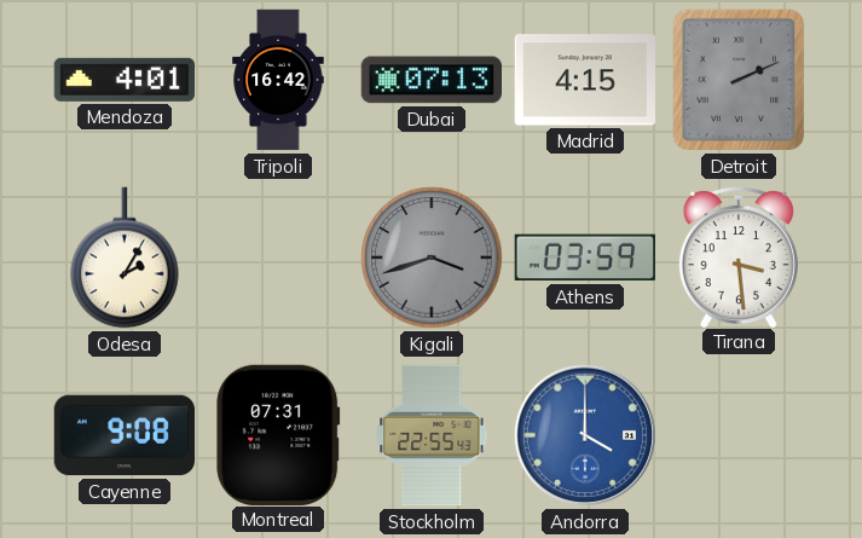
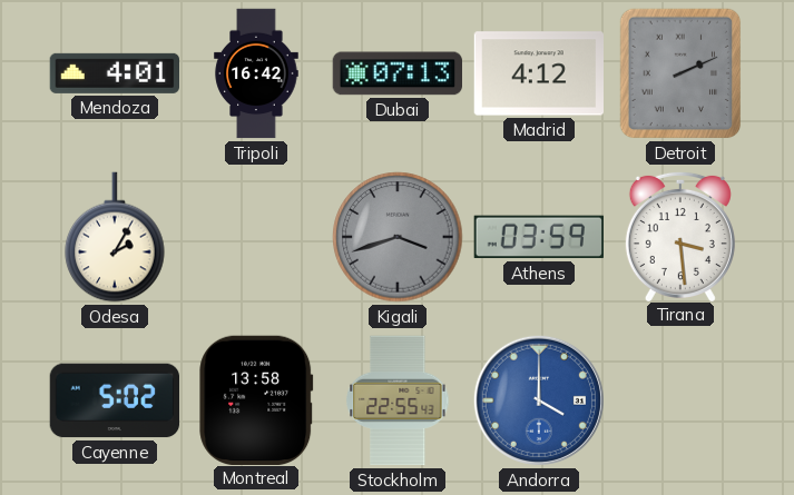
Madrid: 4:15 -> 4:12
Cayenne: 9:08 -> 5:02
Montreal: 07:31 -> 13:58
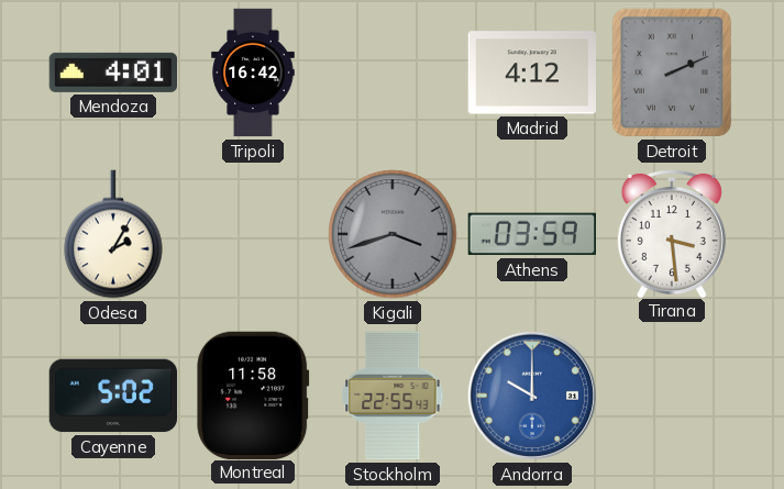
Dubai: 07:13 -> none
Montreal: 13:58 -> 11:58
Andorra: 4:00 -> 10:00
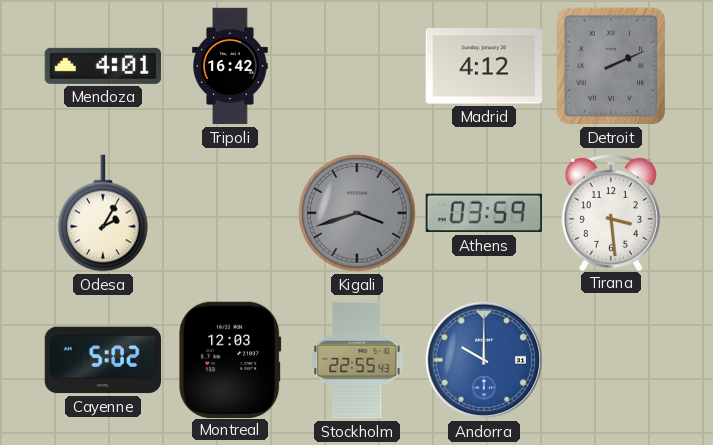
Montreal: 11:58 -> 12:03
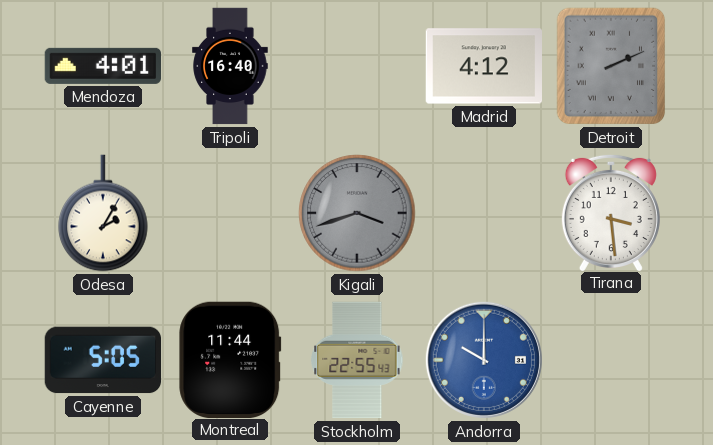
Tripoli: 16:42 -> 16:40
Athens: 03:59 -> none
Cayenne: 5:02 -> 5:05
Montreal: 12:03 -> 11:44
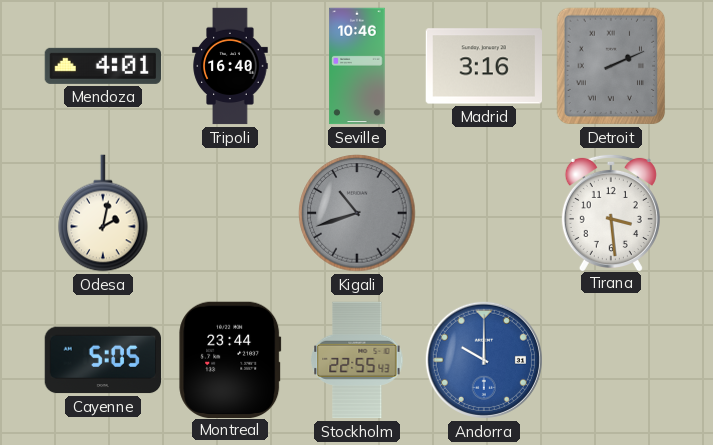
Seville: none -> 10:46
Madrid: 4:12 -> 3:16
Odesa: 2:05 -> 2:02
Kigali: 3:42 -> 10:42
Montreal: 11:44 -> 23:44
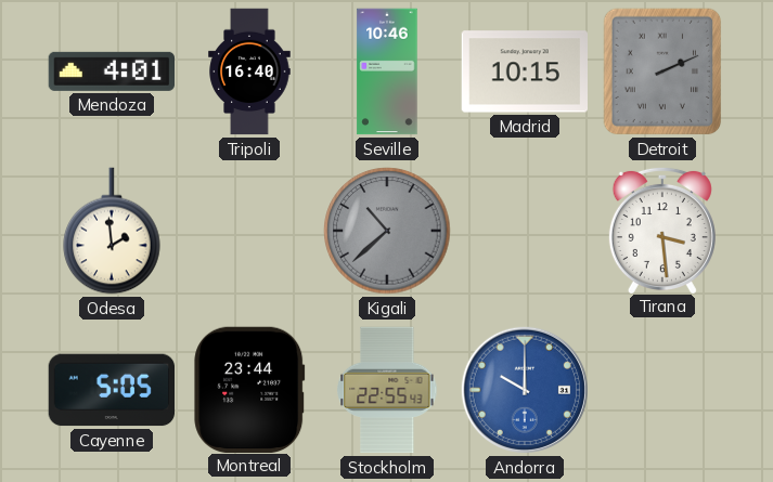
Madrid: 3:16 -> 10:15
Odesa: 2:02 -> 1:59
Kigali: 10:42 -> 10:38
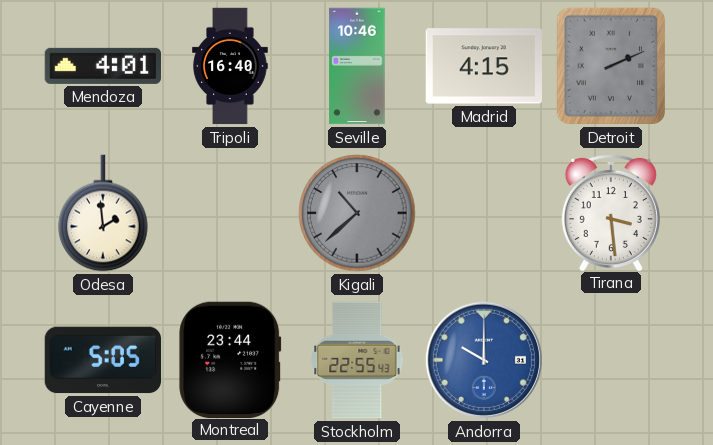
Madrid: 10:15 -> 4:15
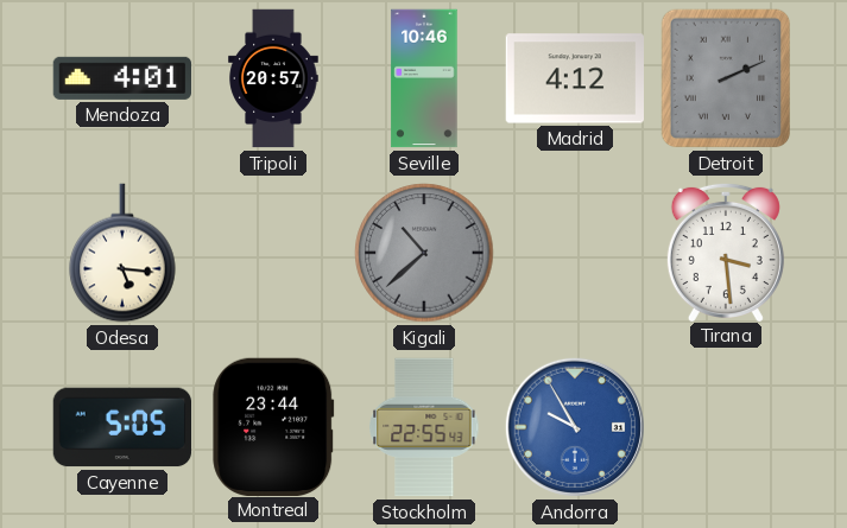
Tripoli: 16:40 -> 20:57
Madrid: 4:15 -> 4:12
Odesa: 1:59 -> 5:16
Andorra: 10:00 -> 9:55
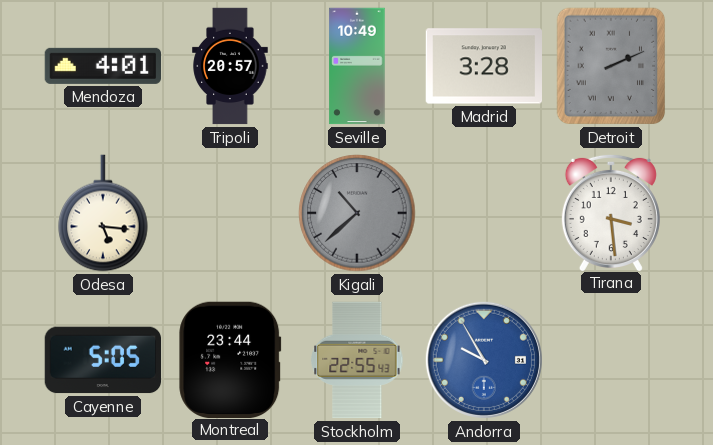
Seville: 10:46 -> 10:49
Madrid: 4:12 -> 3:28
